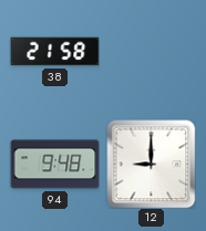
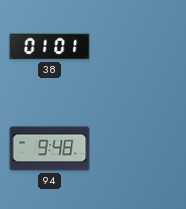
38: 21:58 -> 01:01
12: 9:00 -> none
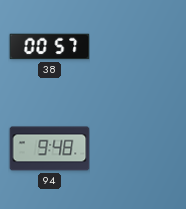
38: 01:01 -> 00:57
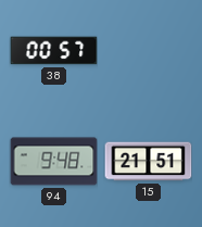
15: none -> 21:51
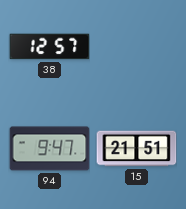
38: 00:57 -> 12:57
94: 9:48 -> 9:47
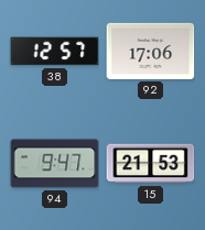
92: none -> 17:06
15: 21:51 -> 21:53
